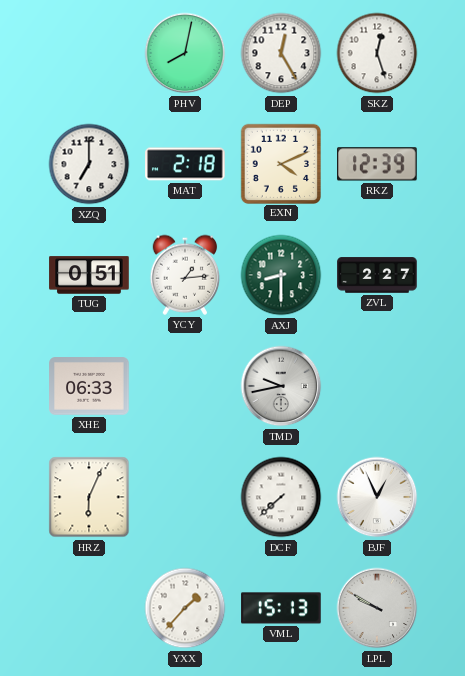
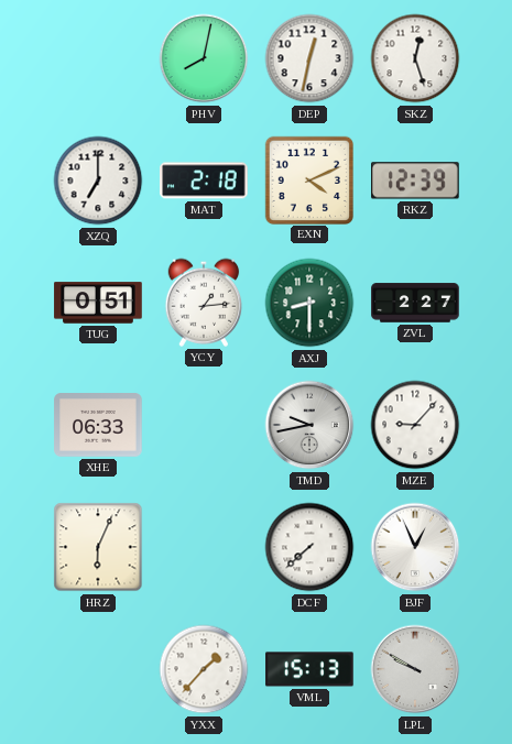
DEP: 12:25 -> 12:32
MZE: none -> 9:07
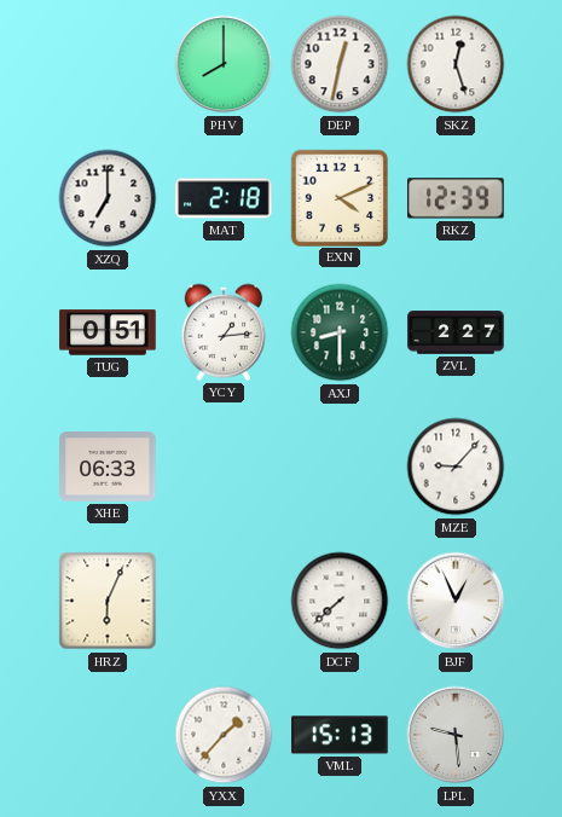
PHV: 8:02 -> 8:00
TMD: 9:43 -> none
LPL: 9:50 -> 9:29
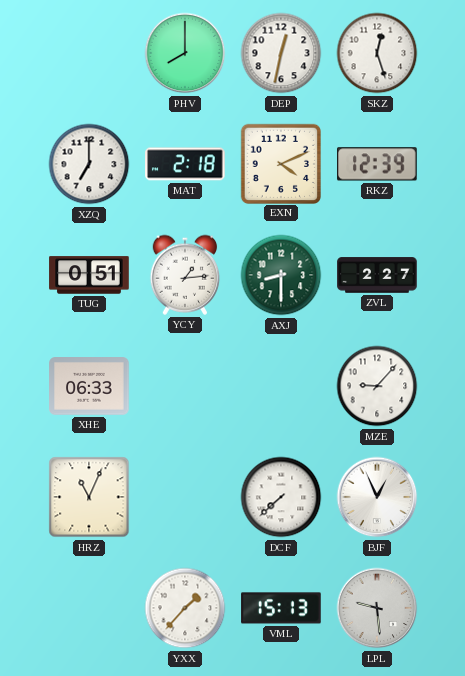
HRZ: 6:04 -> 11:04
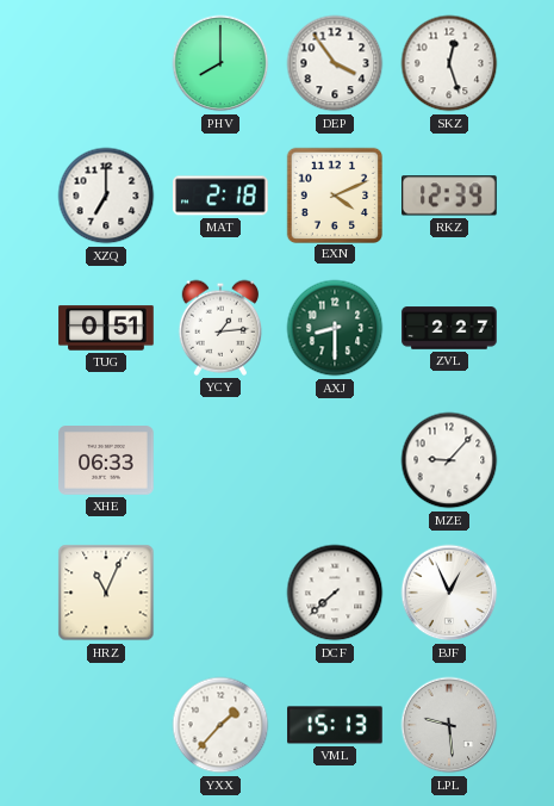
DEP: 12:32 -> 3:54
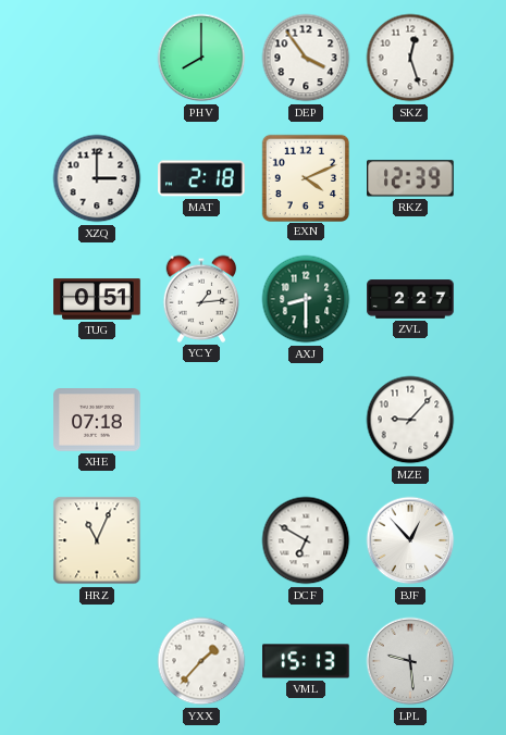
XZQ: 7:00 -> 3:00
XHE: 06:33 -> 07:18
DCF: 7:38 -> 6:50
BJF: 12:56 -> 12:53
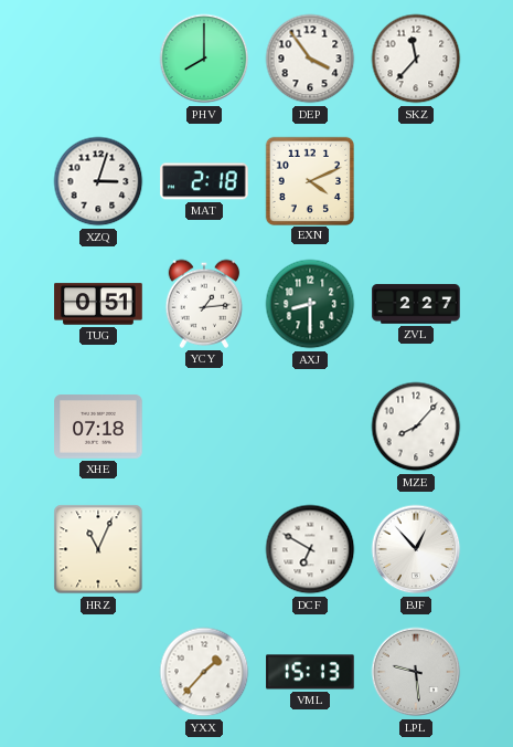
SKZ: 12:27 -> 11:37
XZQ: 3:00 -> 3:03
RKZ: 12:39 -> none
MZE: 9:07 -> 8:07
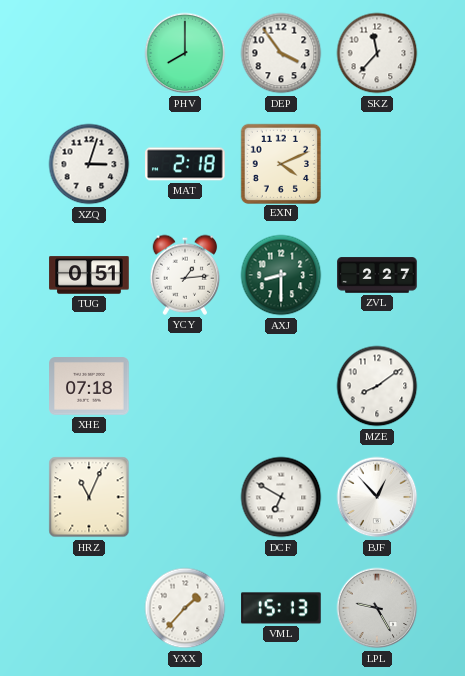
MZE: 8:07 -> 8:09
LPL: 9:29 -> 9:25
